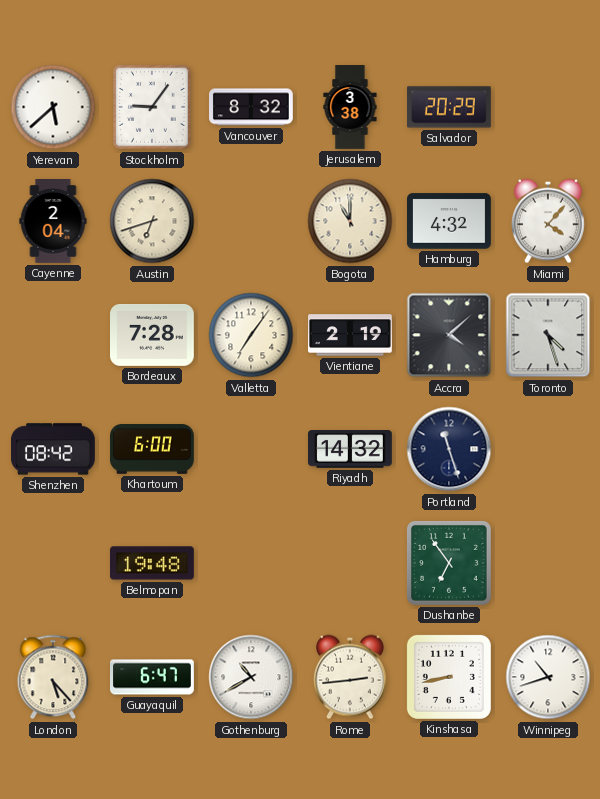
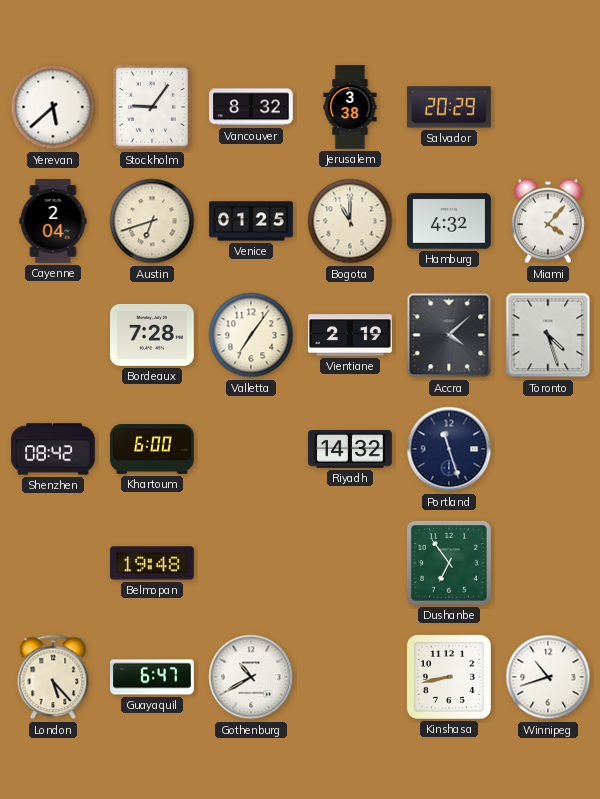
Venice: none -> 01:25
Rome: 2:44 -> none
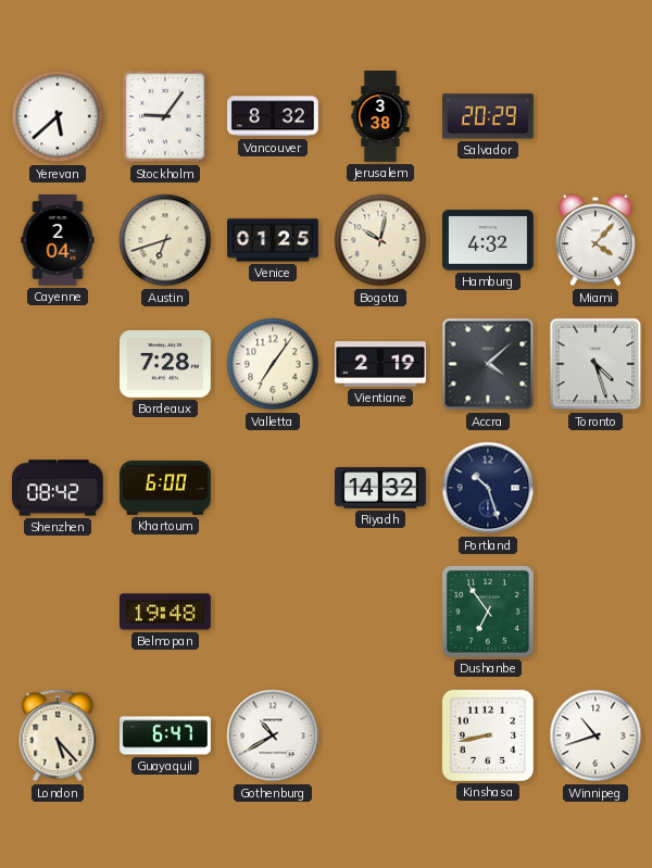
Bogota: 11:00 -> 10:02
Portland: 11:27 -> 10:27
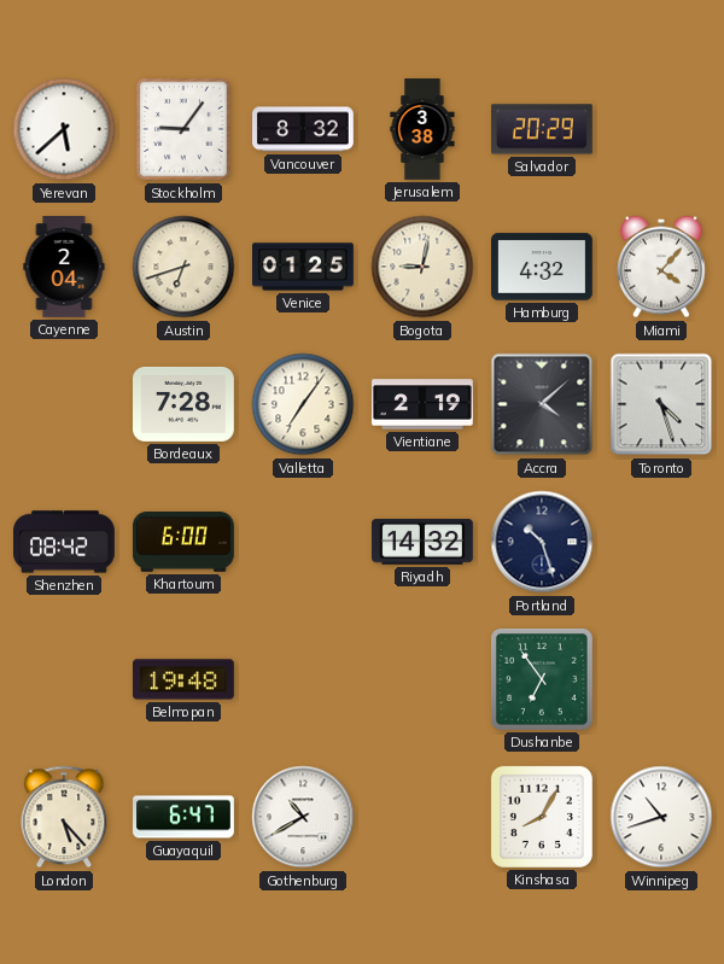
Bogota: 10:02 -> 9:02
Kinshasa: 8:43 -> 8:05
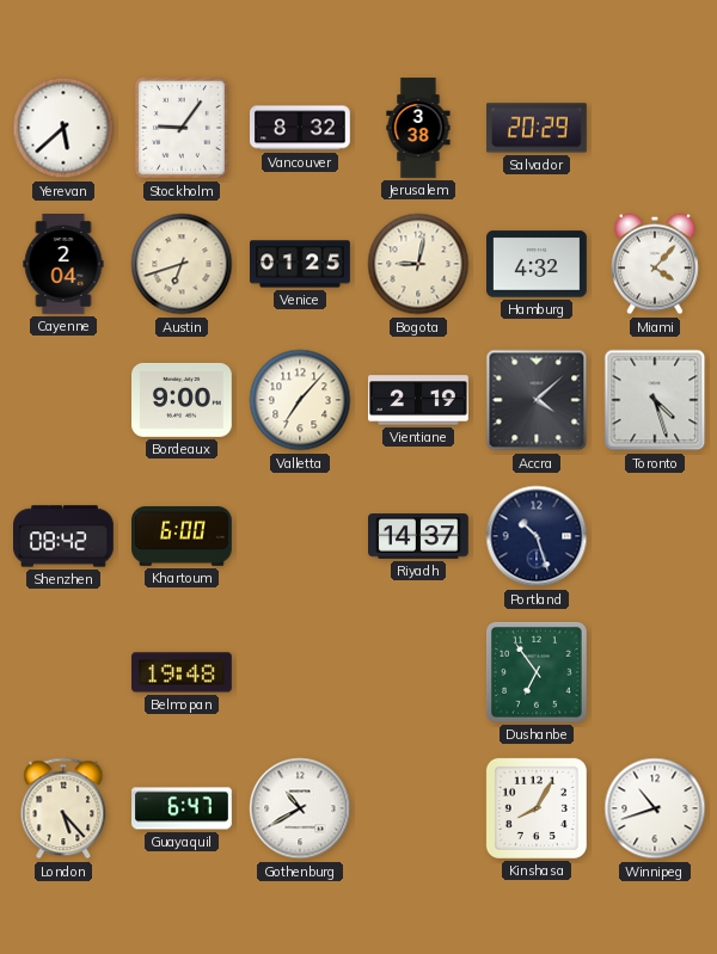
Bordeaux: 7:28 -> 9:00
Valletta: 7:06 -> 7:07
Riyadh: 14:32 -> 14:37
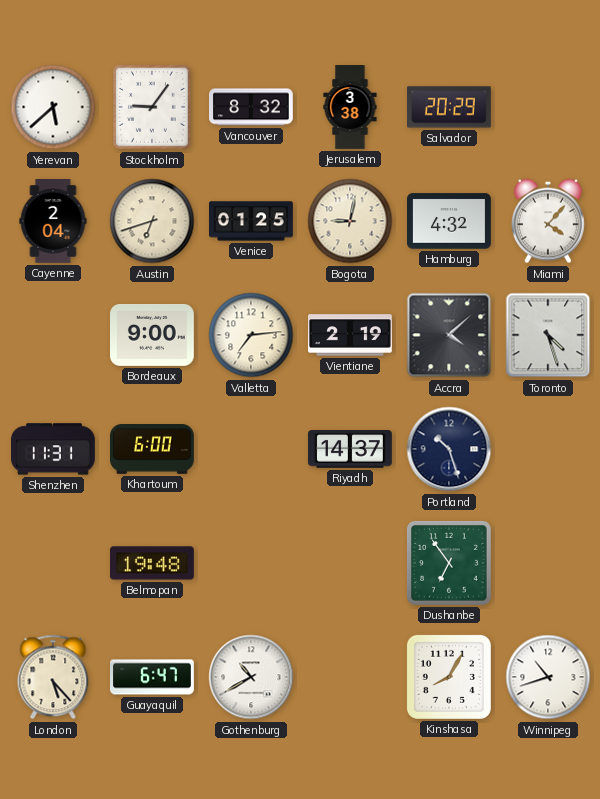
Valletta: 7:07 -> 7:14
Shenzhen: 08:42 -> 11:31
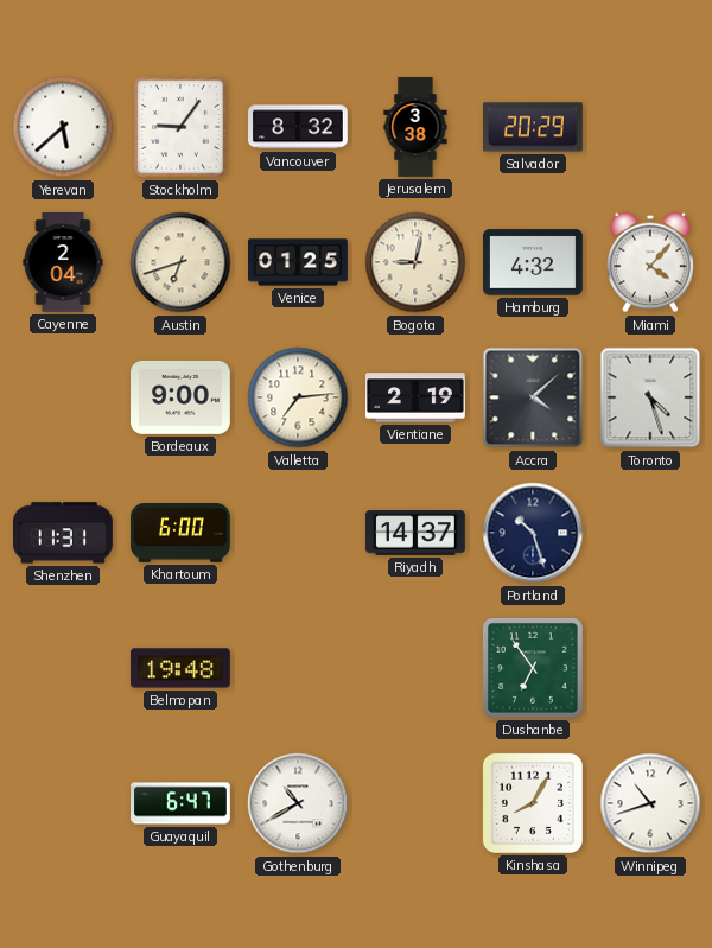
London: 5:23 -> none
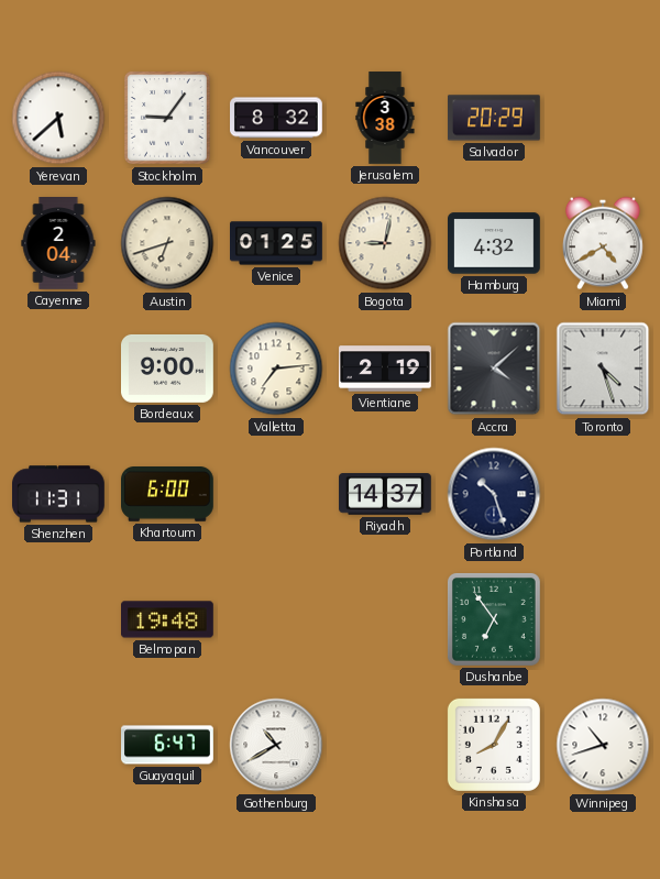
Miami: 4:07 -> 4:40
